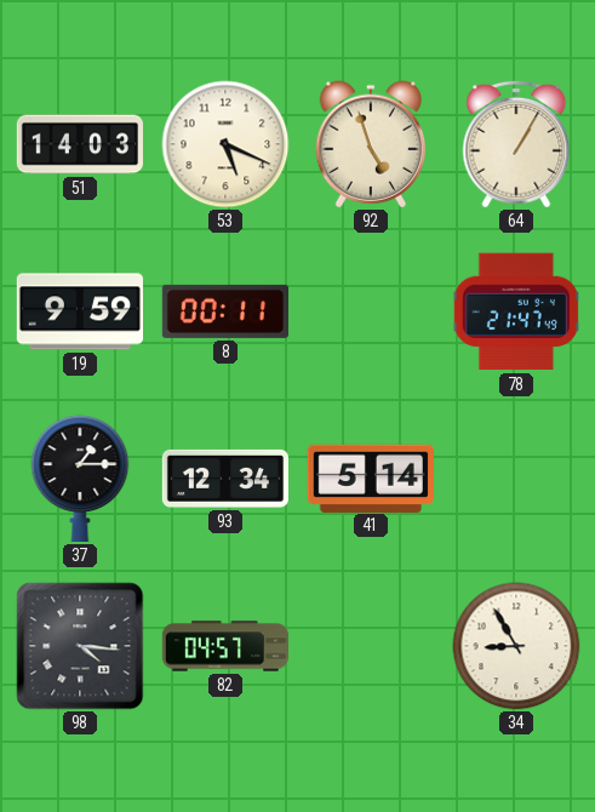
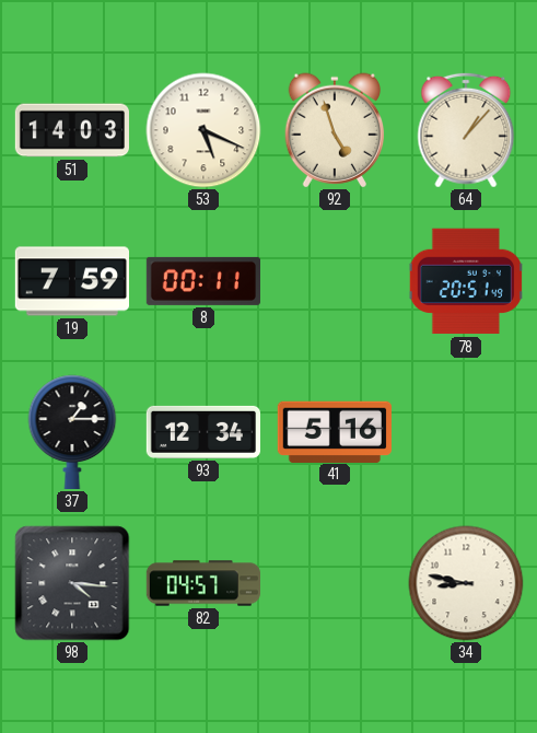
64: 1:05 -> 1:07
19: 9:59 -> 7:59
78: 21:47 -> 20:51
41: 5:14 -> 5:16
34: 8:55 -> 8:47
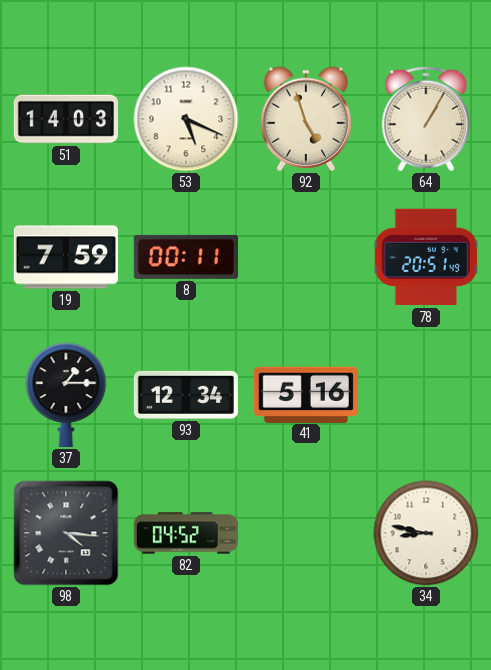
64: 1:07 -> 1:05
82: 04:57 -> 04:52
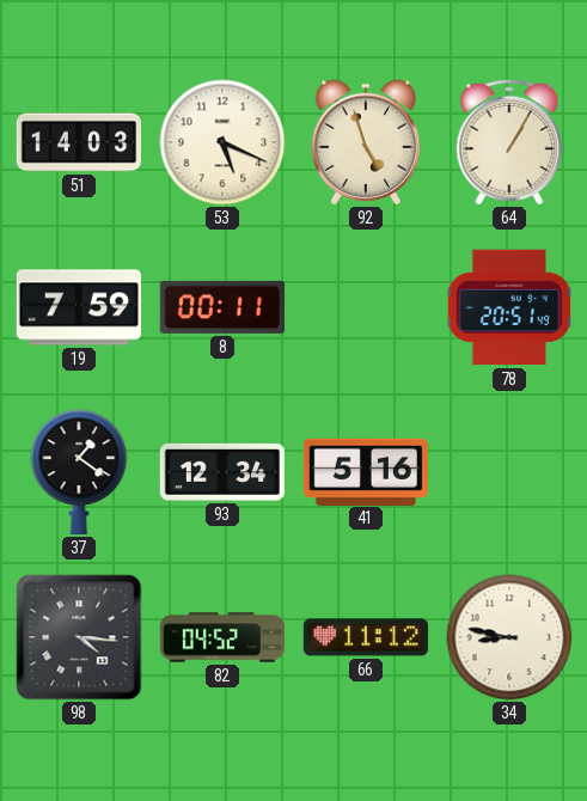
37: 1:15 -> 1:21
66: none -> 11:12
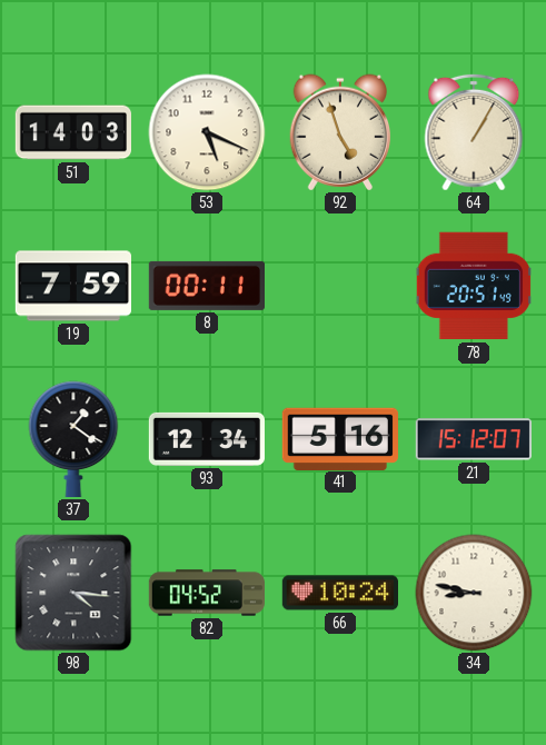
21: none -> 15:12
66: 11:12 -> 10:24
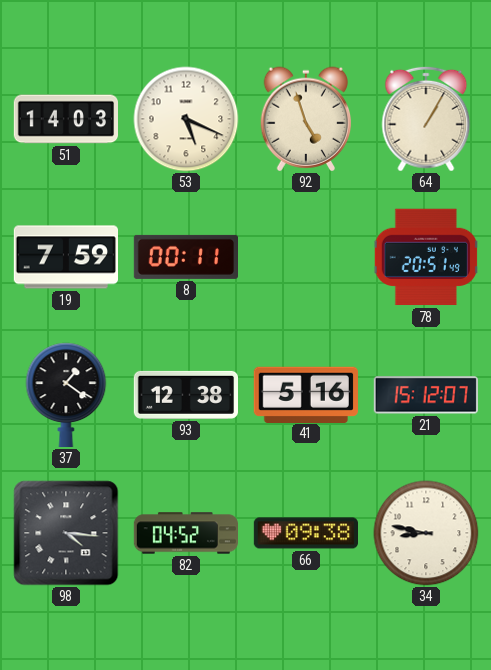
93: 12:34 -> 12:38
66: 10:24 -> 09:38
